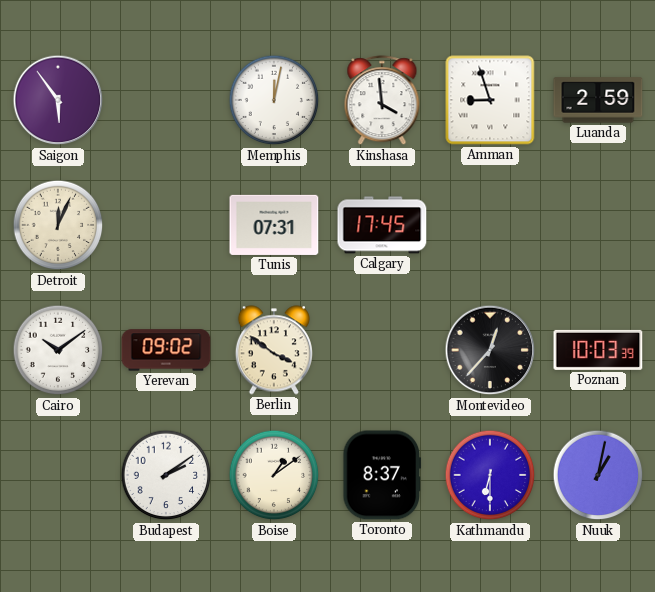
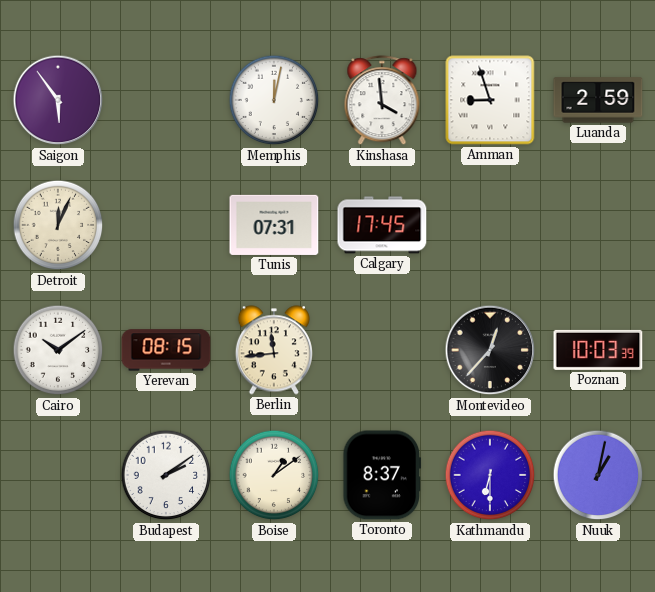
Yerevan: 09:02 -> 08:15
Berlin: 3:51 -> 11:44
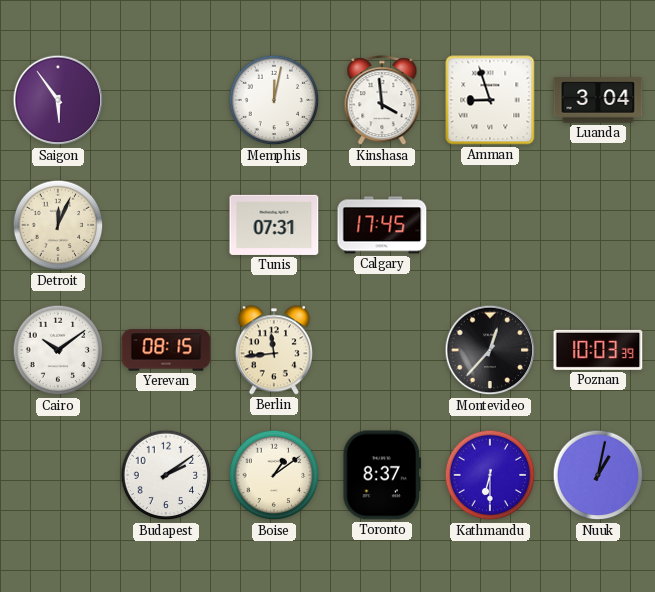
Luanda: 2:59 -> 3:04
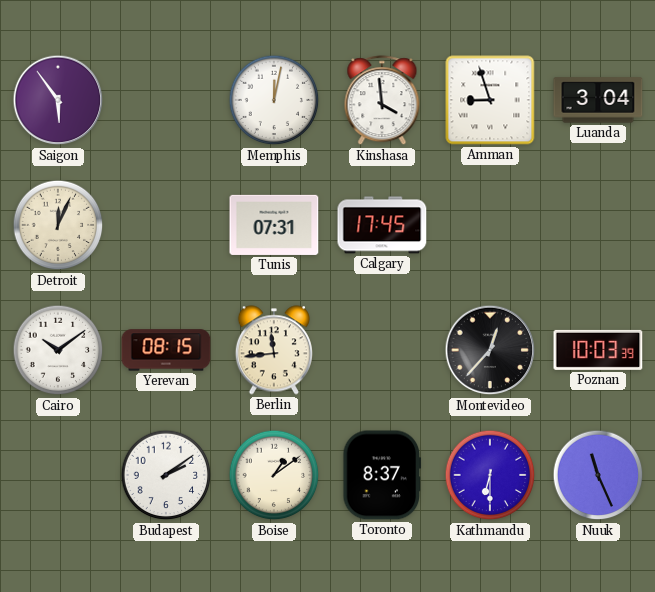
Nuuk: 1:02 -> 11:26
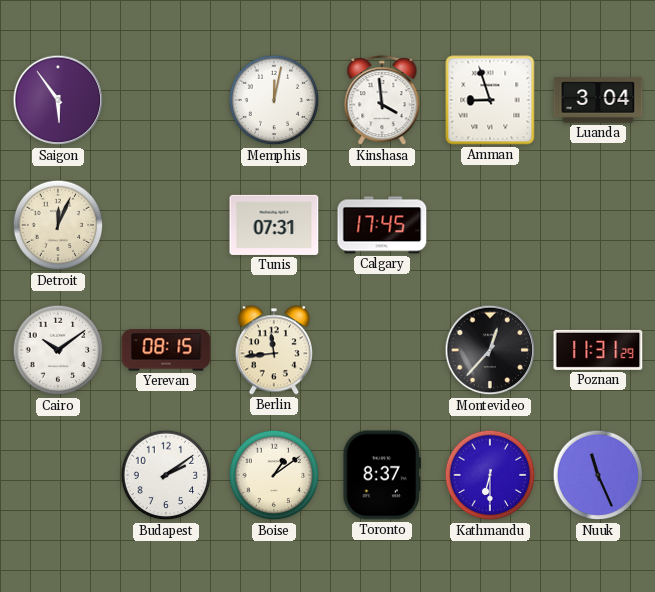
Poznan: 10:03 -> 11:31
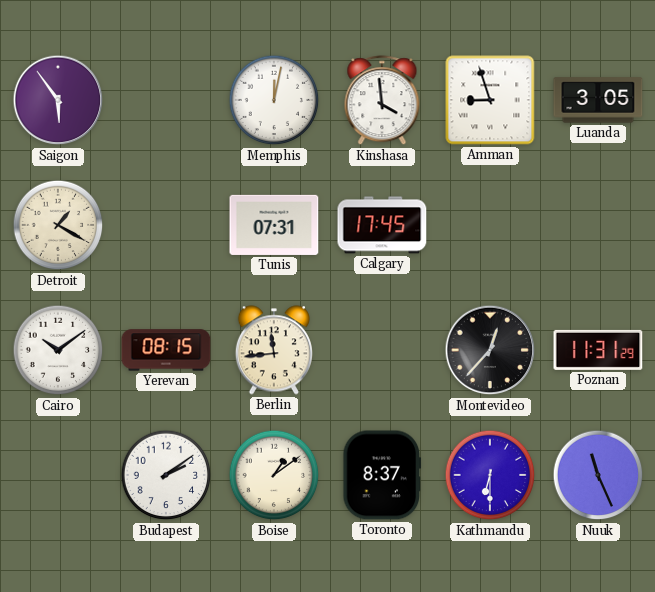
Luanda: 3:04 -> 3:05
Detroit: 12:04 -> 1:20
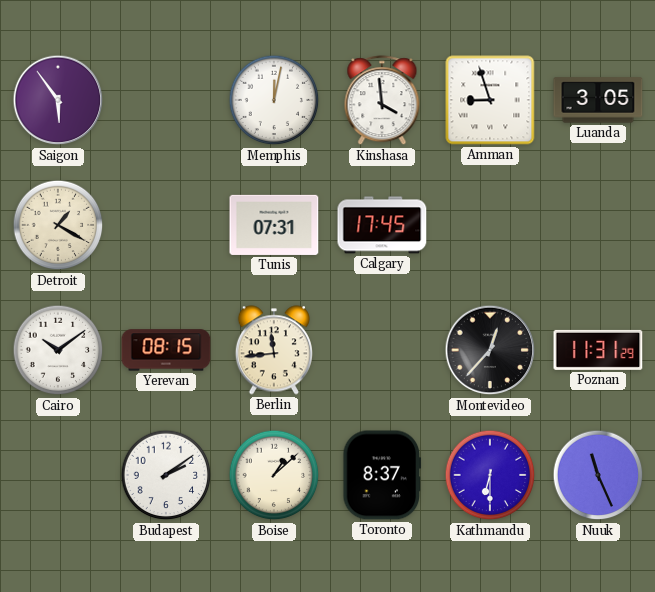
Boise: 1:09 -> 1:08
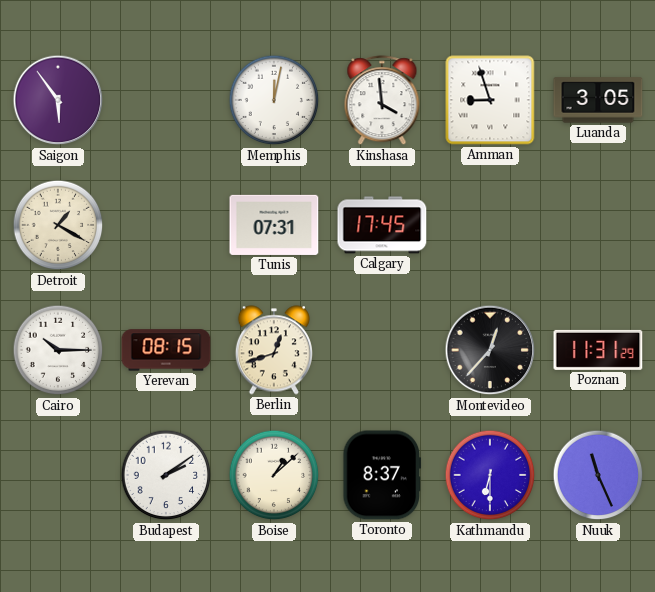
Cairo: 10:09 -> 10:15
Berlin: 11:44 -> 12:42
